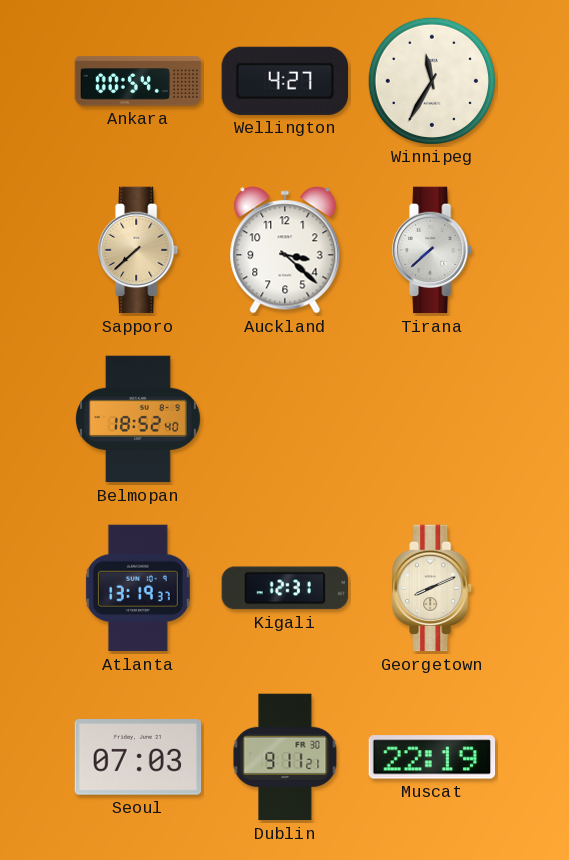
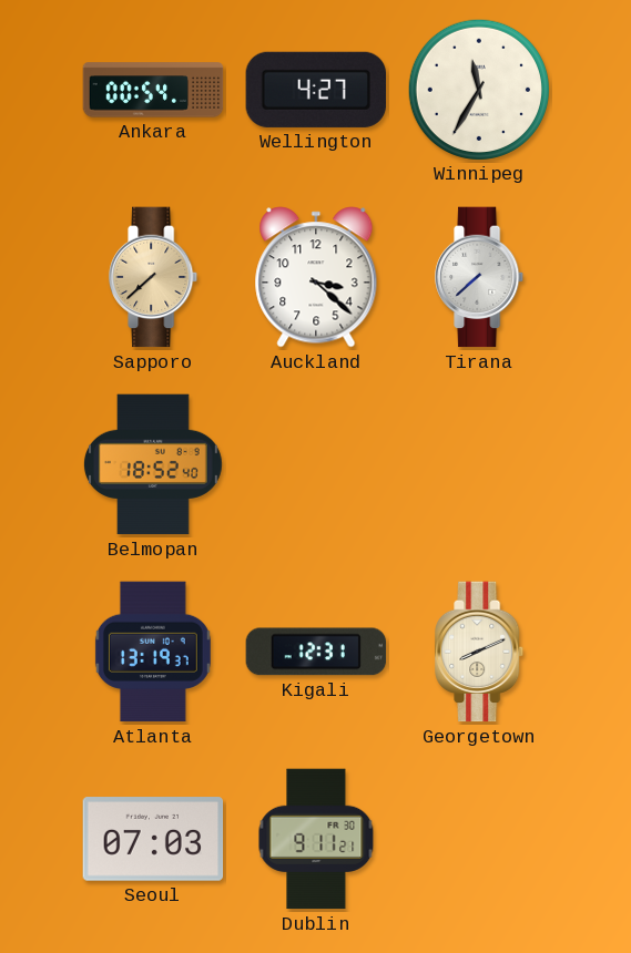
Muscat: 22:19 -> none
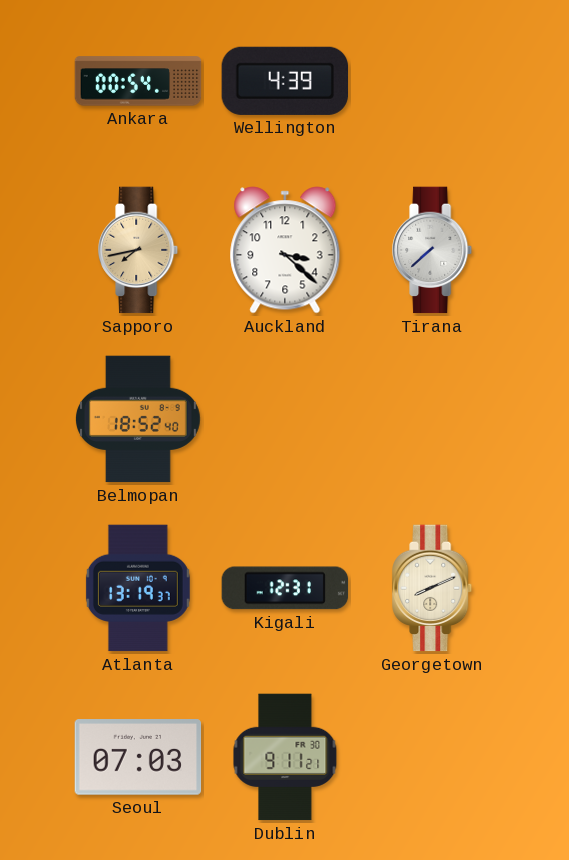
Wellington: 4:27 -> 4:39
Winnipeg: 11:35 -> none
Sapporo: 7:38 -> 7:43
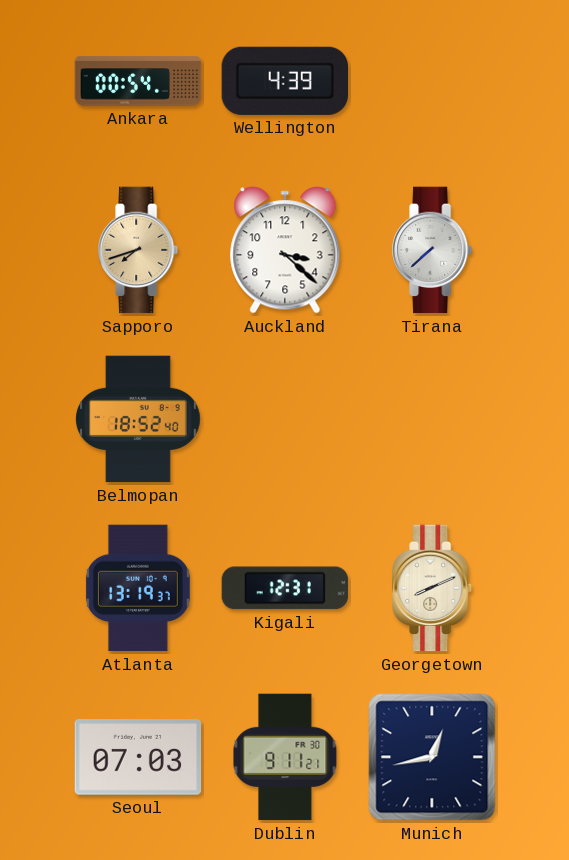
Sapporo: 7:43 -> 7:42
Munich: none -> 12:43
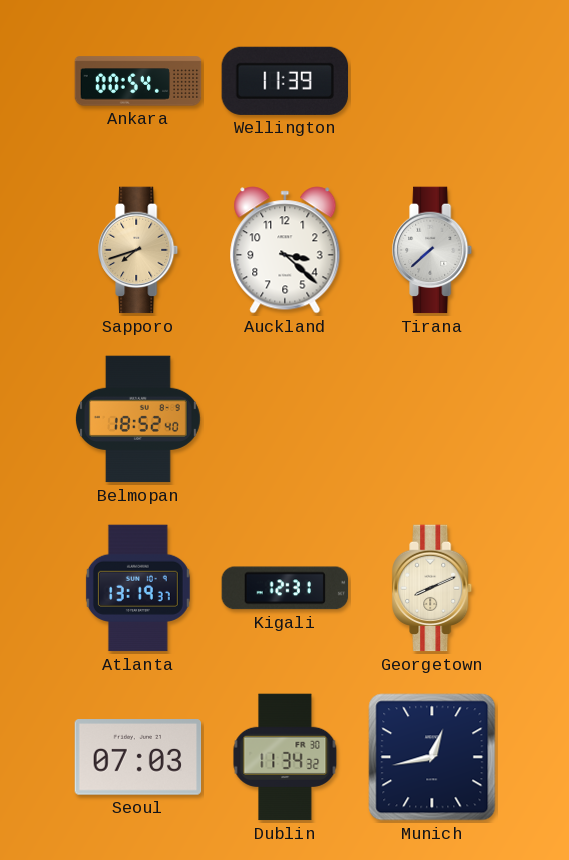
Wellington: 4:39 -> 11:39
Dublin: 9:11 -> 11:34
